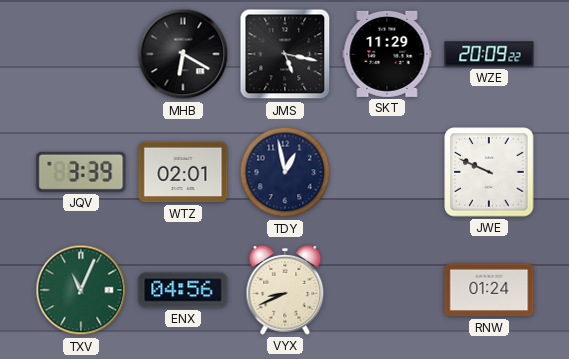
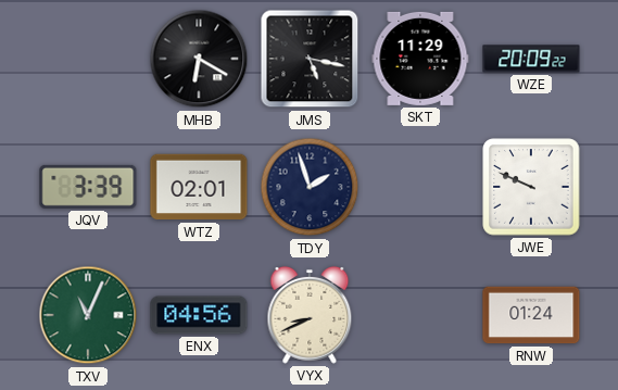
TDY: 12:58 -> 1:57
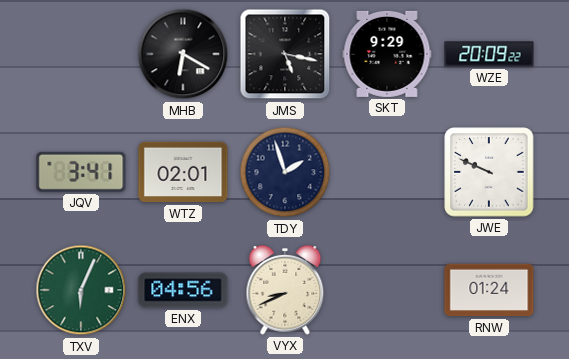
SKT: 11:29 -> 9:29
JQV: 3:39 -> 3:41
TXV: 11:04 -> 6:04
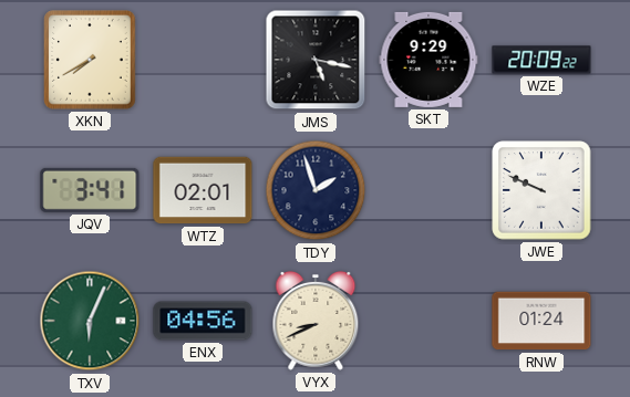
XKN: none -> 7:40
MHB: 6:20 -> none
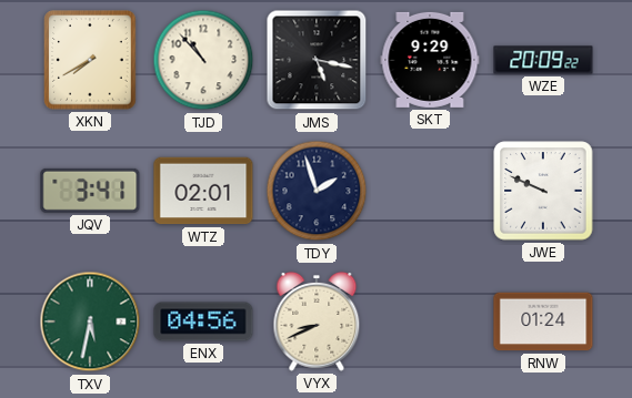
TJD: none -> 10:53
TXV: 6:04 -> 5:32
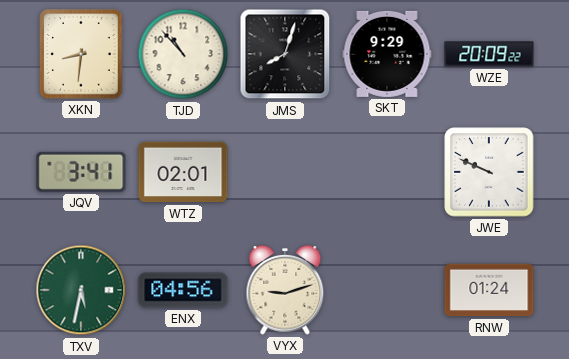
XKN: 7:40 -> 8:31
JMS: 5:17 -> 8:03
TDY: 1:57 -> none
VYX: 8:41 -> 9:12
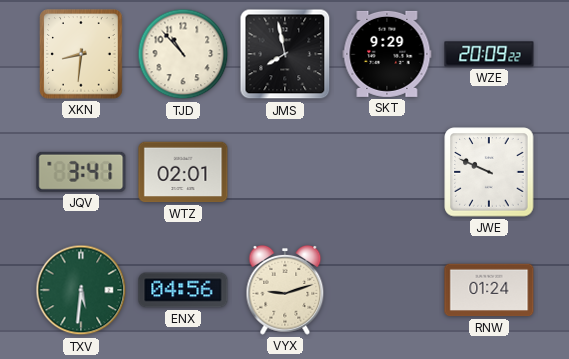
JMS: 8:03 -> 7:58
TXV: 5:32 -> 5:31
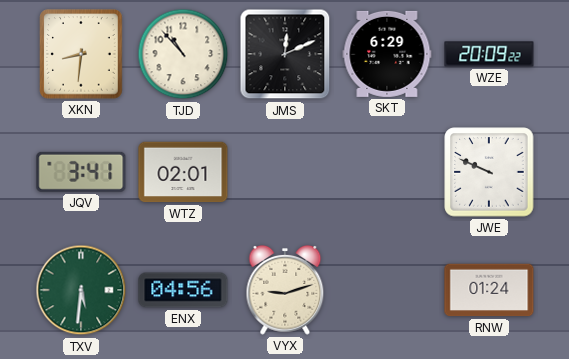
JMS: 7:58 -> 12:11
SKT: 9:29 -> 6:29
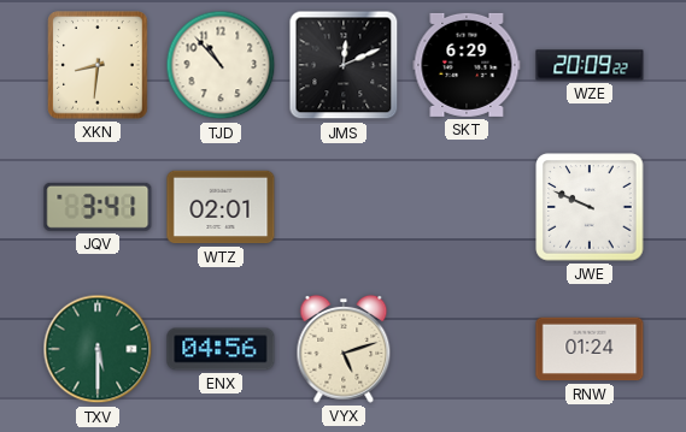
TXV: 5:31 -> 5:30
VYX: 9:12 -> 5:12
